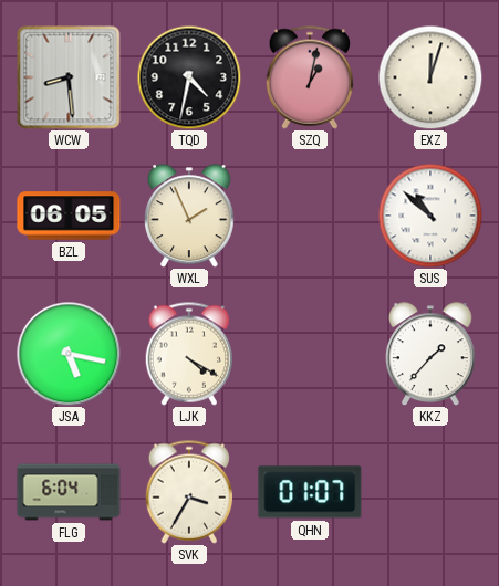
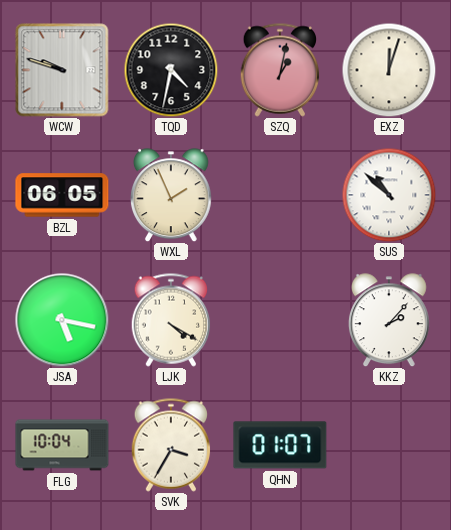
WCW: 8:29 -> 9:48
KKZ: 1:37 -> 2:07
FLG: 6:04 -> 10:04
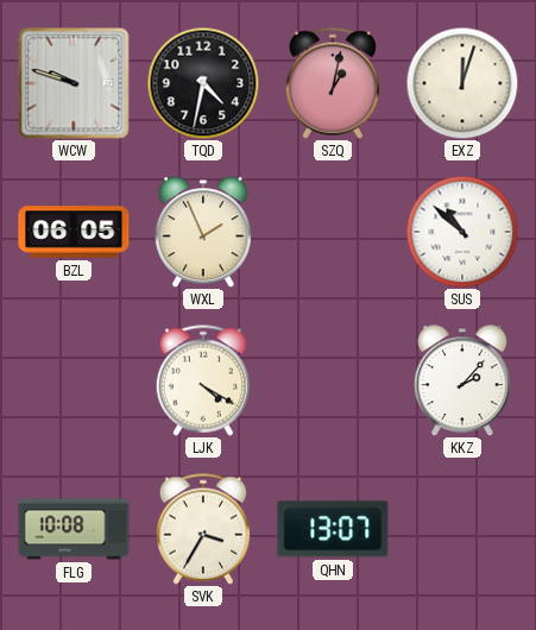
JSA: 5:17 -> none
FLG: 10:04 -> 10:08
QHN: 01:07 -> 13:07
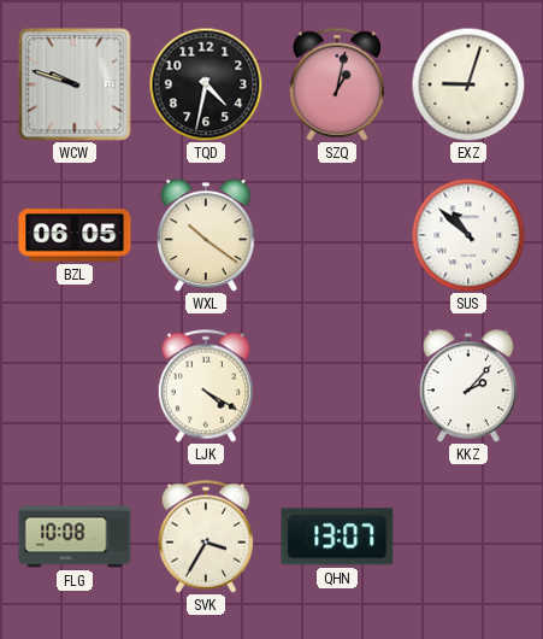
EXZ: 12:03 -> 9:03
WXL: 1:56 -> 10:21
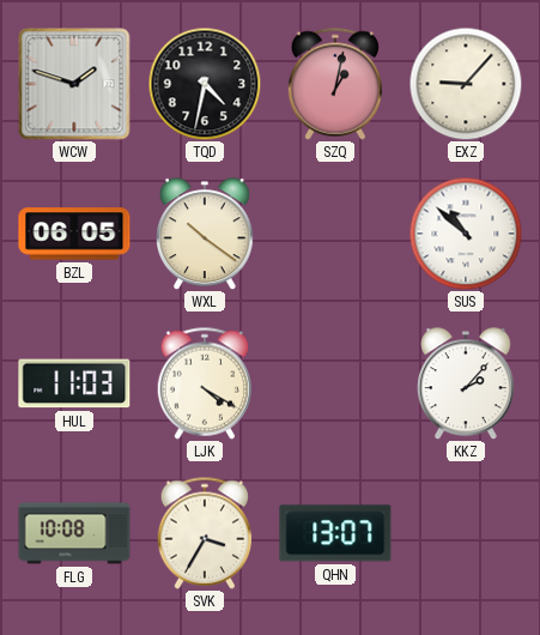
WCW: 9:48 -> 1:48
EXZ: 9:03 -> 9:07
HUL: none -> 11:03
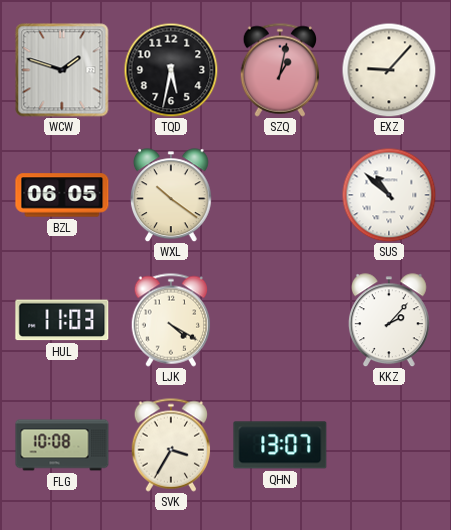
TQD: 4:32 -> 5:32
